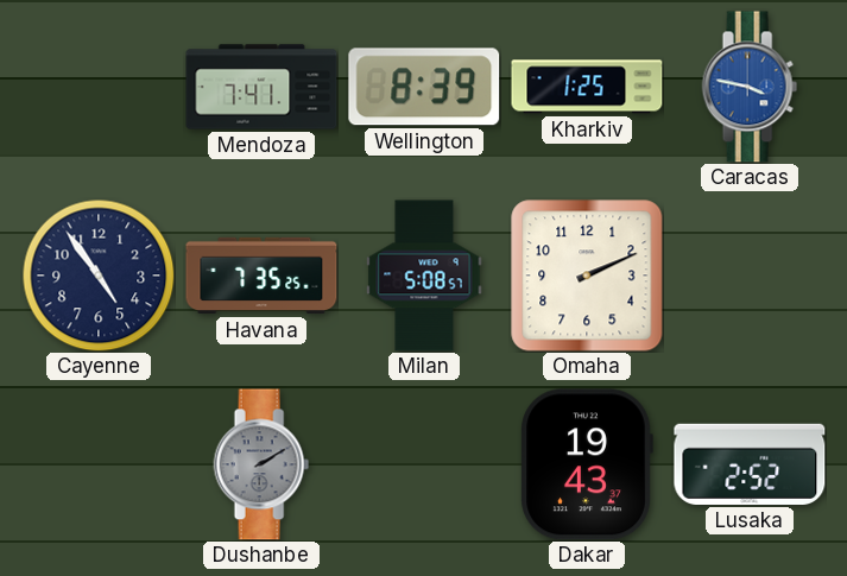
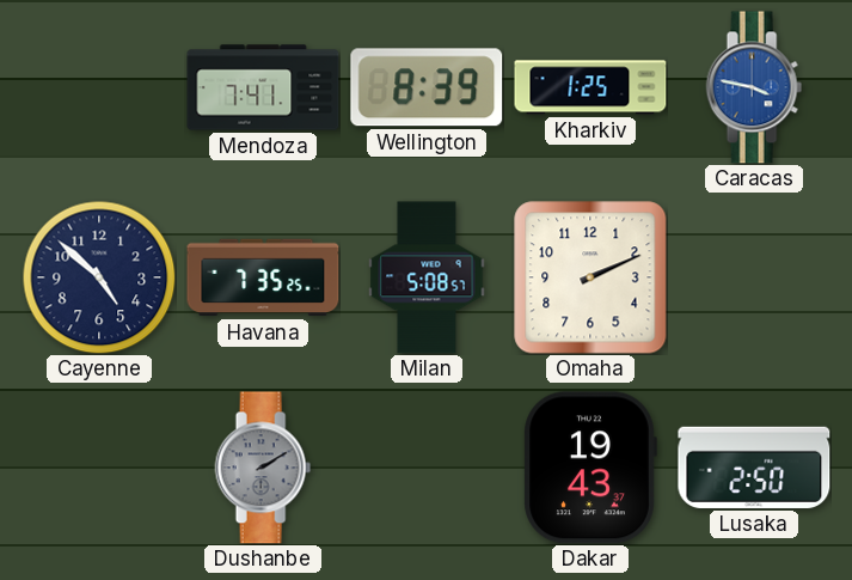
Cayenne: 4:54 -> 4:52
Lusaka: 2:52 -> 2:50
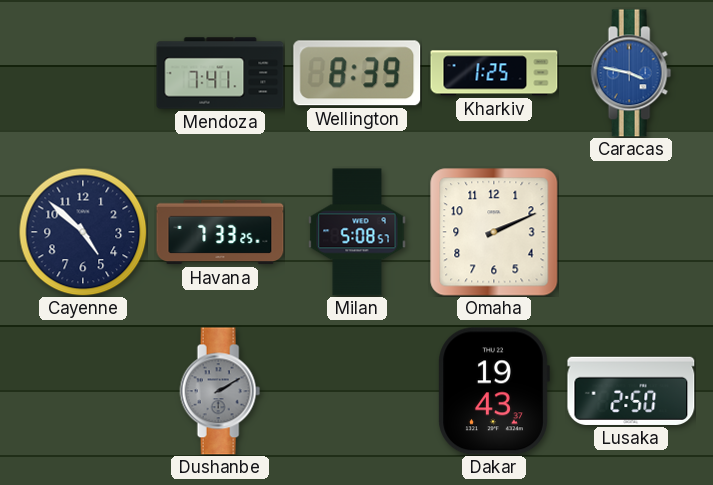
Havana: 7:35 -> 7:33
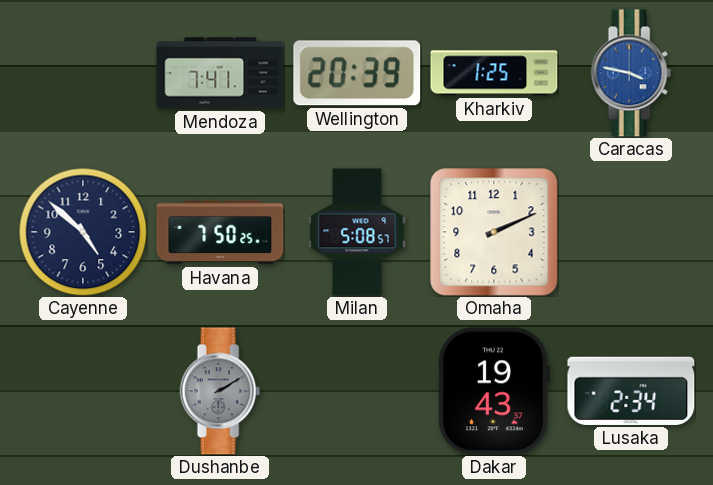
Wellington: 8:39 -> 20:39
Havana: 7:33 -> 7:50
Lusaka: 2:50 -> 2:34
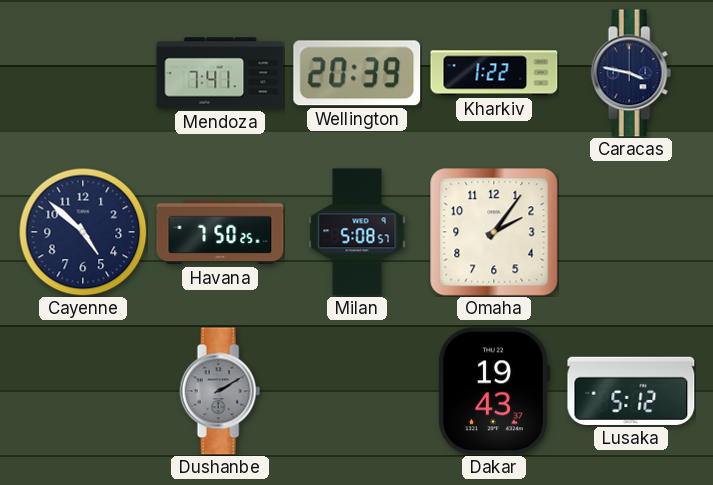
Kharkiv: 1:25 -> 1:22
Caracas dial: blue -> navy
Omaha: 2:11 -> 2:06
Lusaka: 2:34 -> 5:12
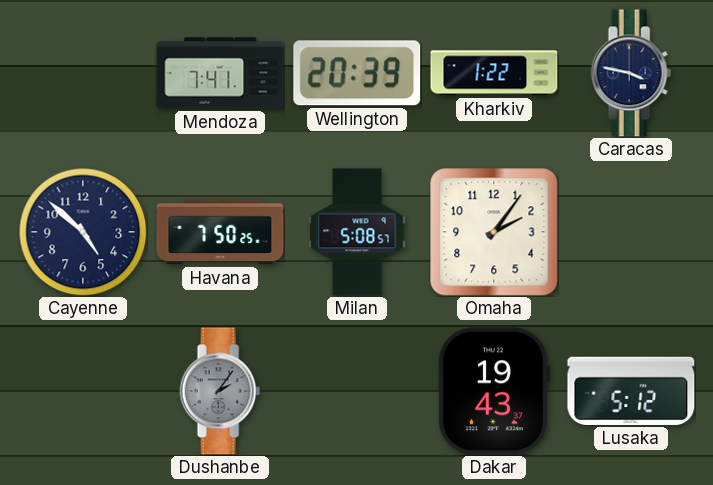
Dushanbe: 2:10 -> 2:06
